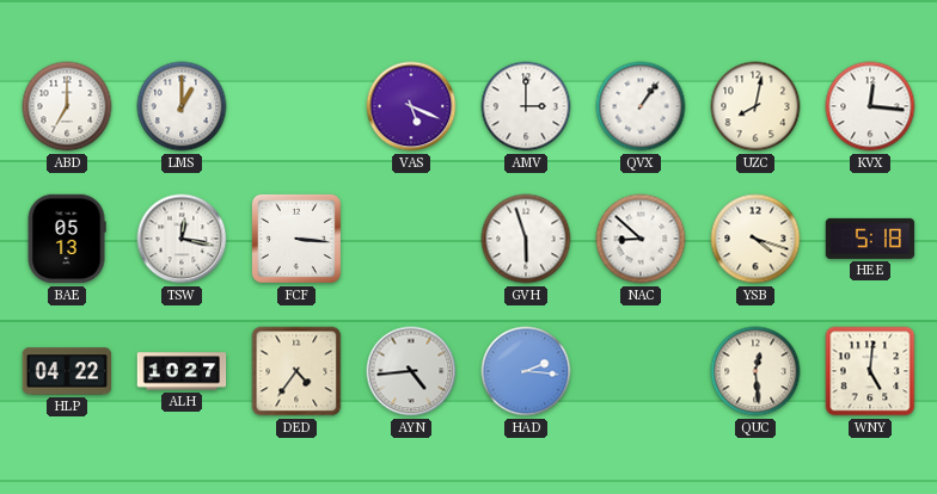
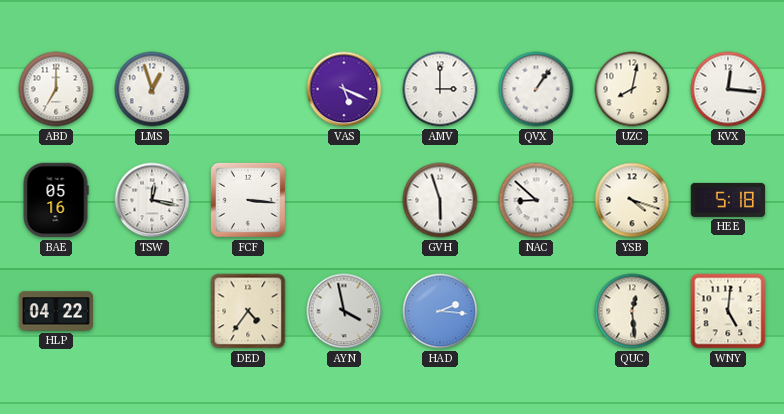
LMS: 1:00 -> 12:57
BAE: 05:13 -> 05:16
ALH: 10:27 -> none
AYN: 4:44 -> 3:58
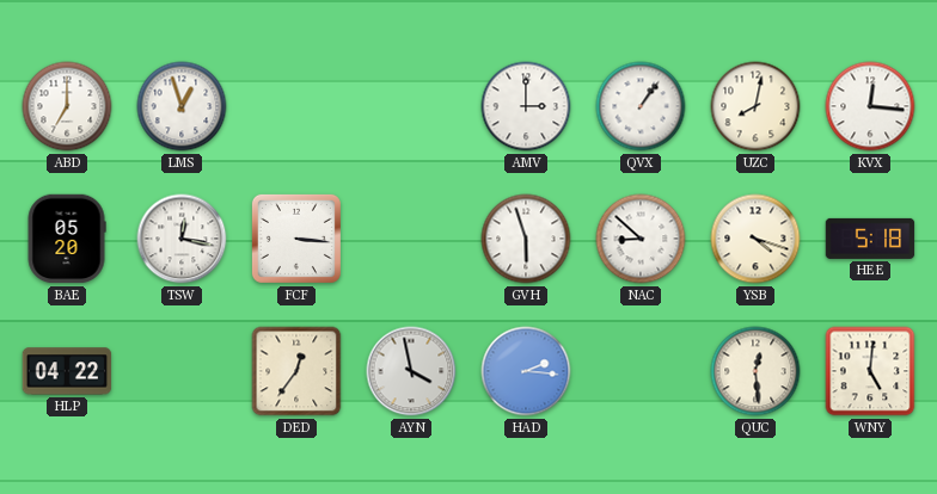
VAS: 5:19 -> none
BAE: 05:16 -> 05:20
DED: 4:36 -> 12:36
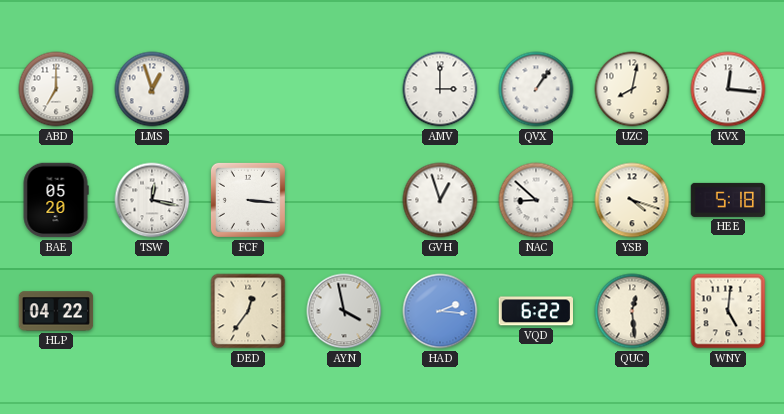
GVH: 5:57 -> 12:57
VQD: none -> 6:22
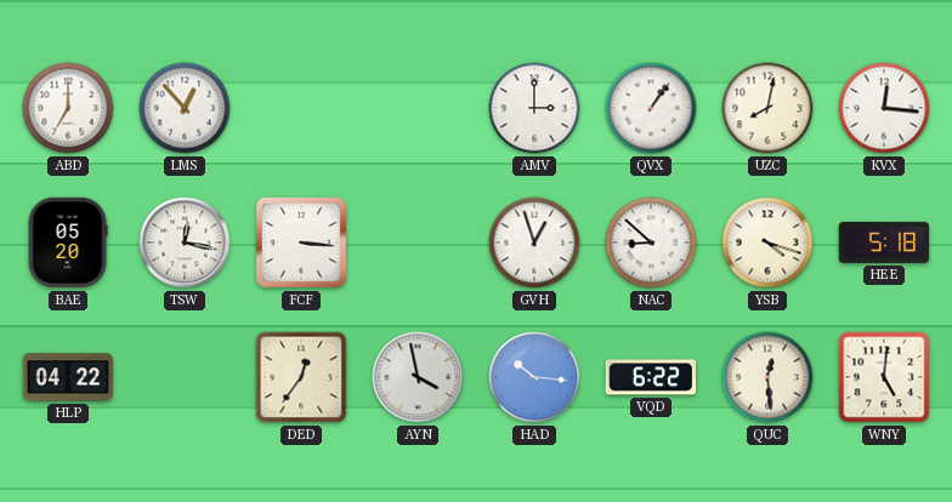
LMS: 12:57 -> 12:53
HAD: 2:16 -> 10:16
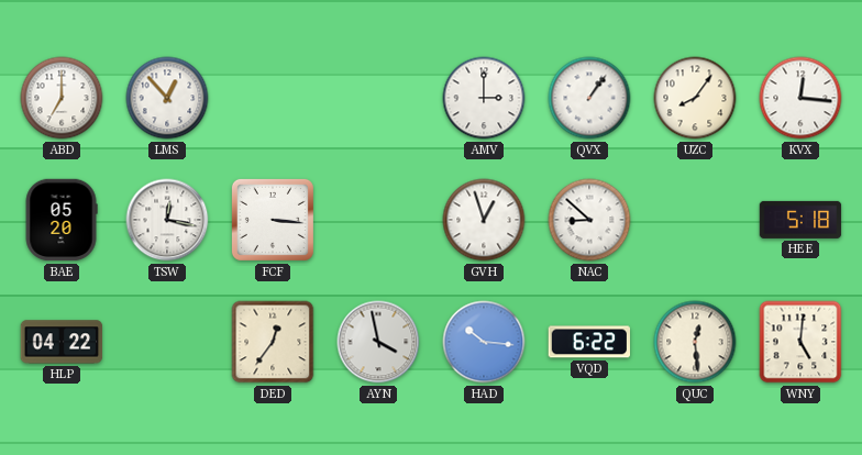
UZC: 8:02 -> 8:06
YSB: 4:18 -> none
